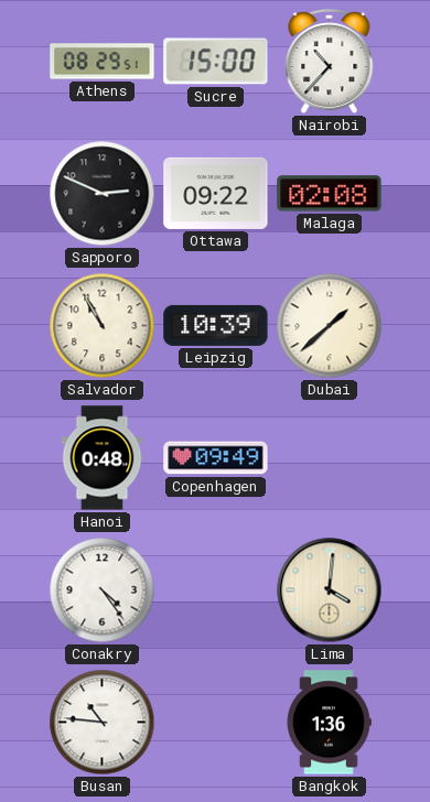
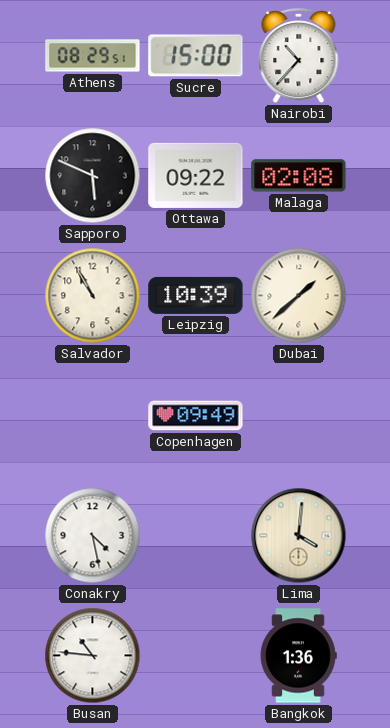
Sapporo: 2:49 -> 5:49
Hanoi: 0:48 -> none
Conakry: 4:24 -> 4:28
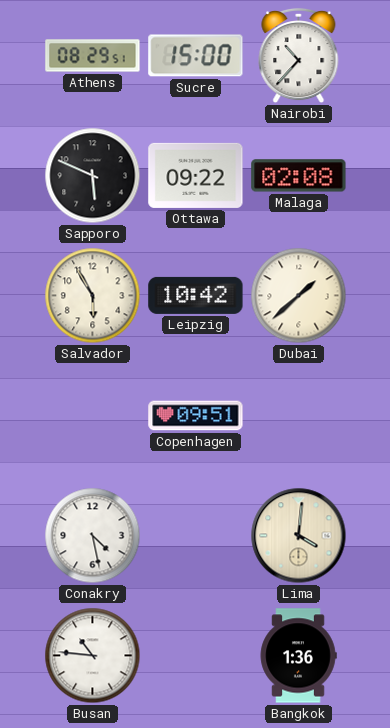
Salvador: 10:55 -> 5:55
Leipzig: 10:39 -> 10:42
Copenhagen: 09:49 -> 09:51
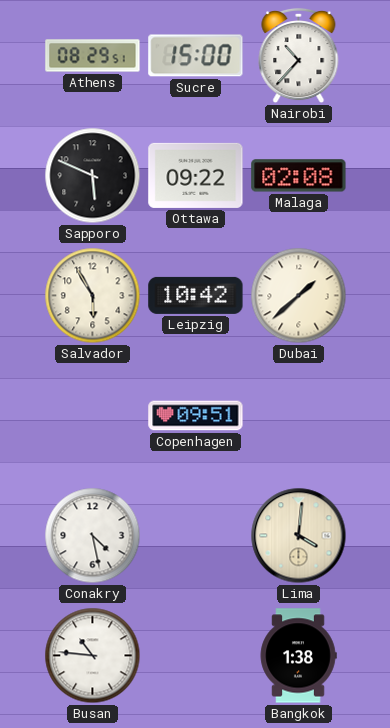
Bangkok: 1:36 -> 1:38
